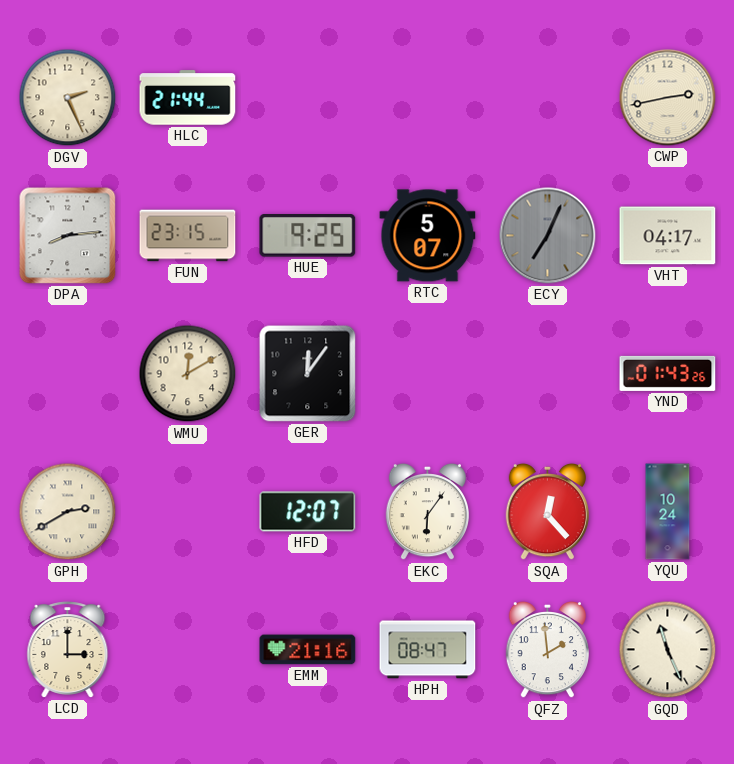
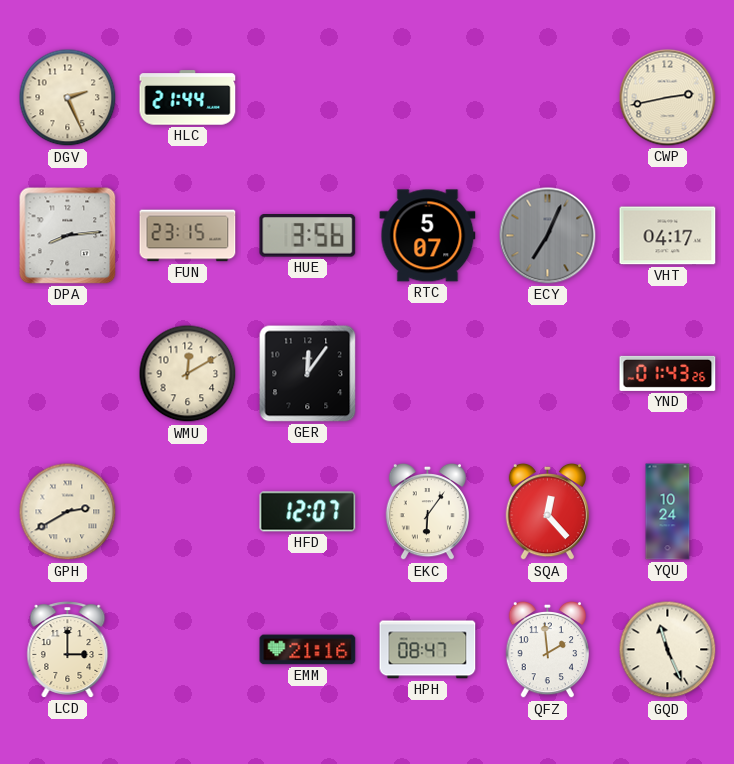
HUE: 9:25 -> 3:56
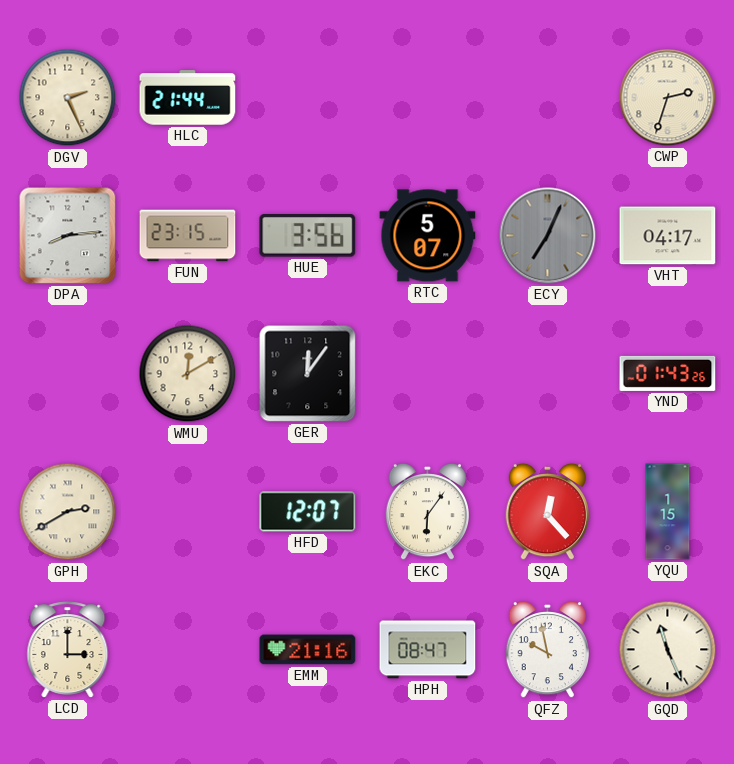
CWP: 2:43 -> 2:33
YQU: 10:24 -> 1:15
QFZ: 1:59 -> 9:58
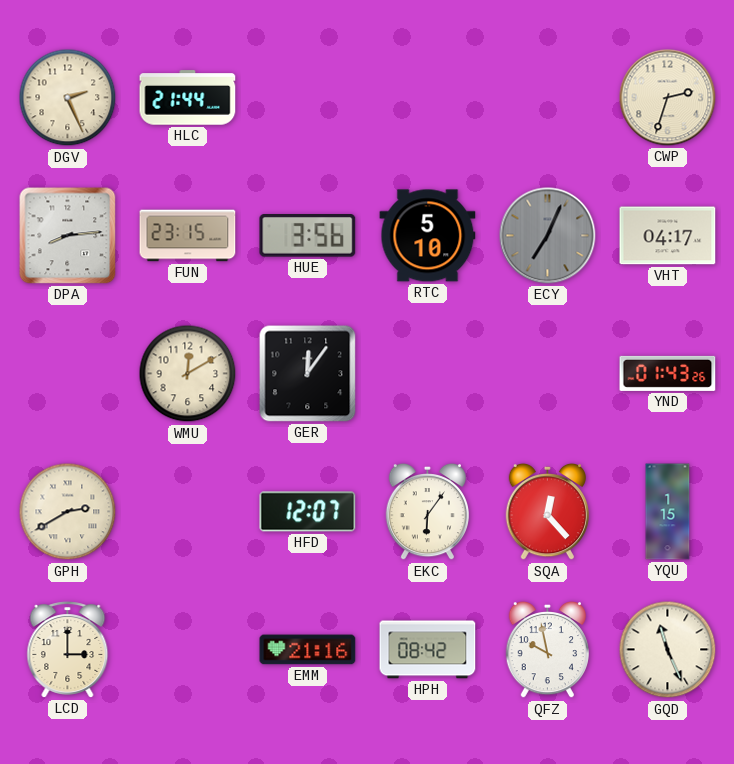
RTC: 5:07 -> 5:10
HPH: 08:47 -> 08:42
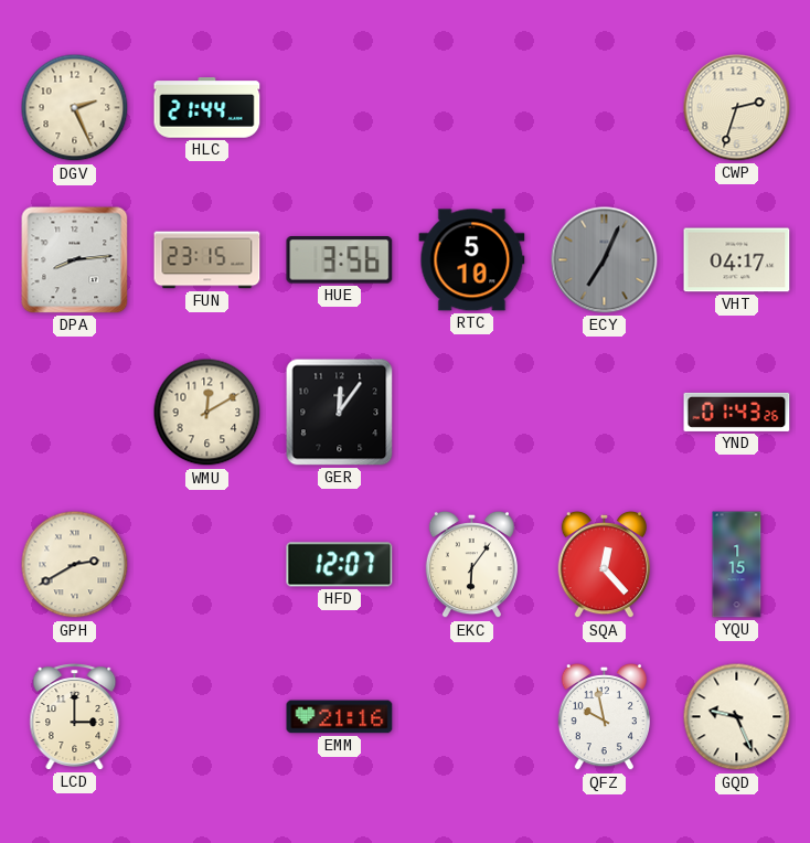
HPH: 08:42 -> none
GQD: 11:26 -> 9:26
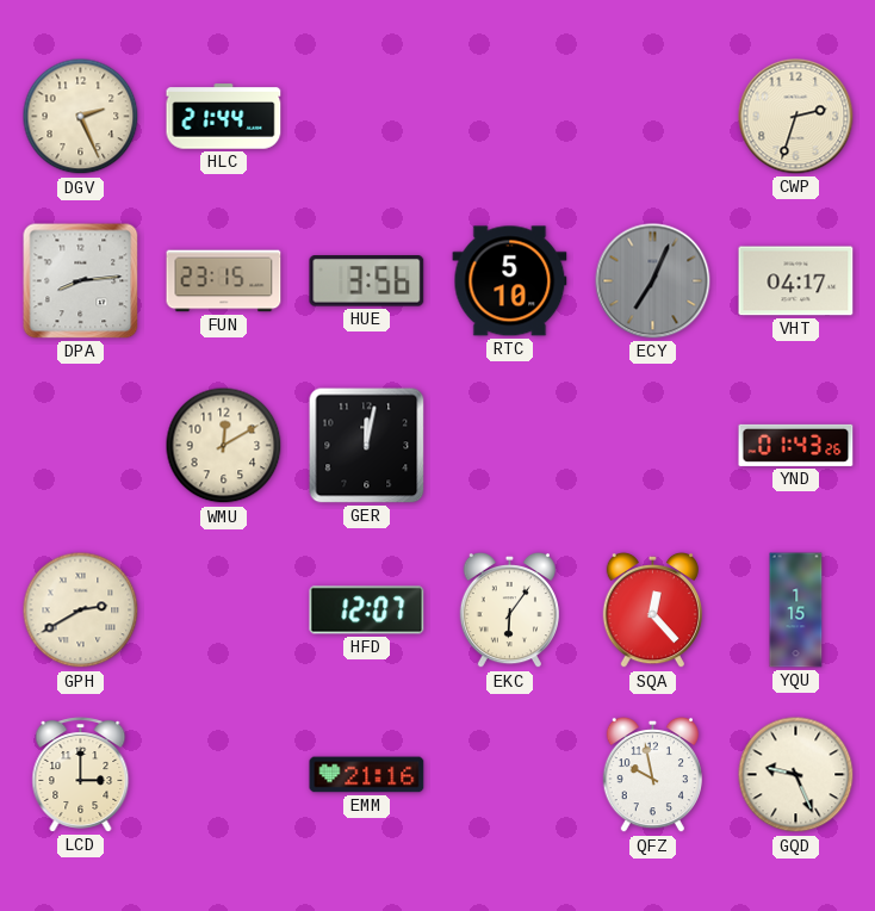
GER: 12:06 -> 12:02
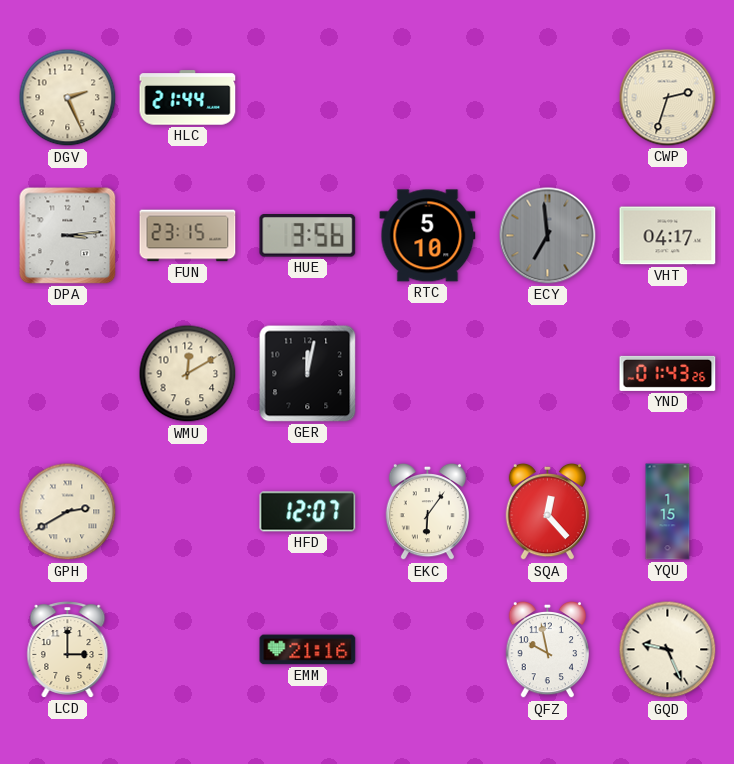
DPA: 8:14 -> 3:14
ECY: 7:04 -> 6:59
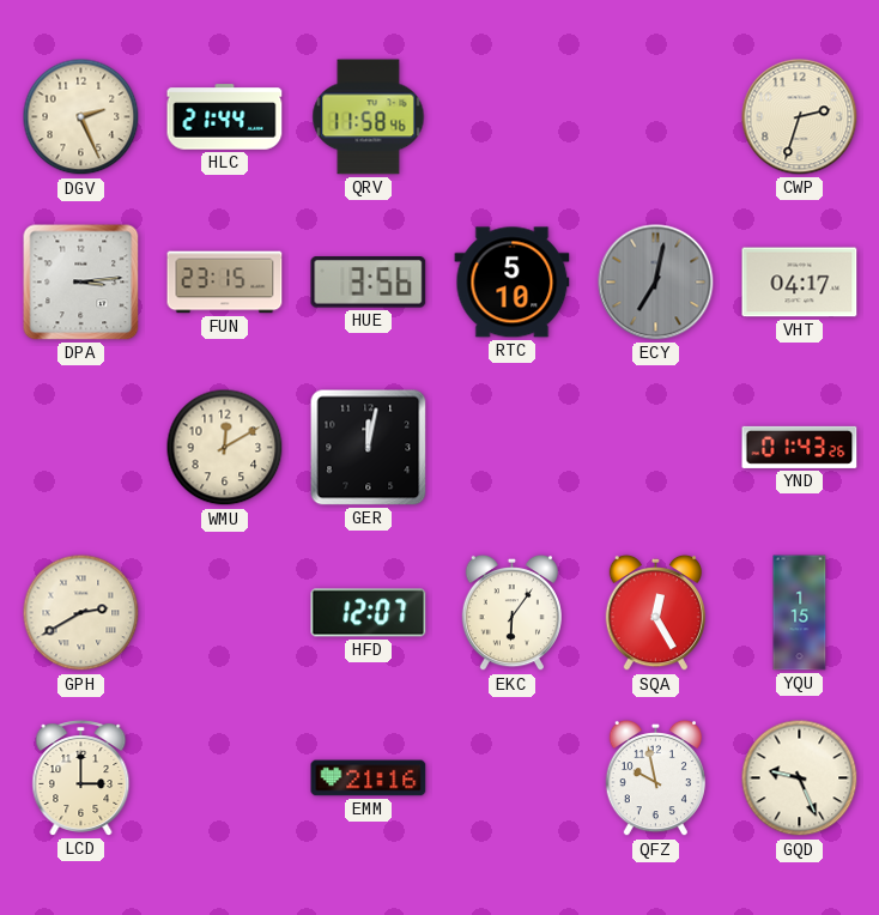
QRV: none -> 11:58
ECY: 6:59 -> 7:02
SQA: 12:23 -> 12:25
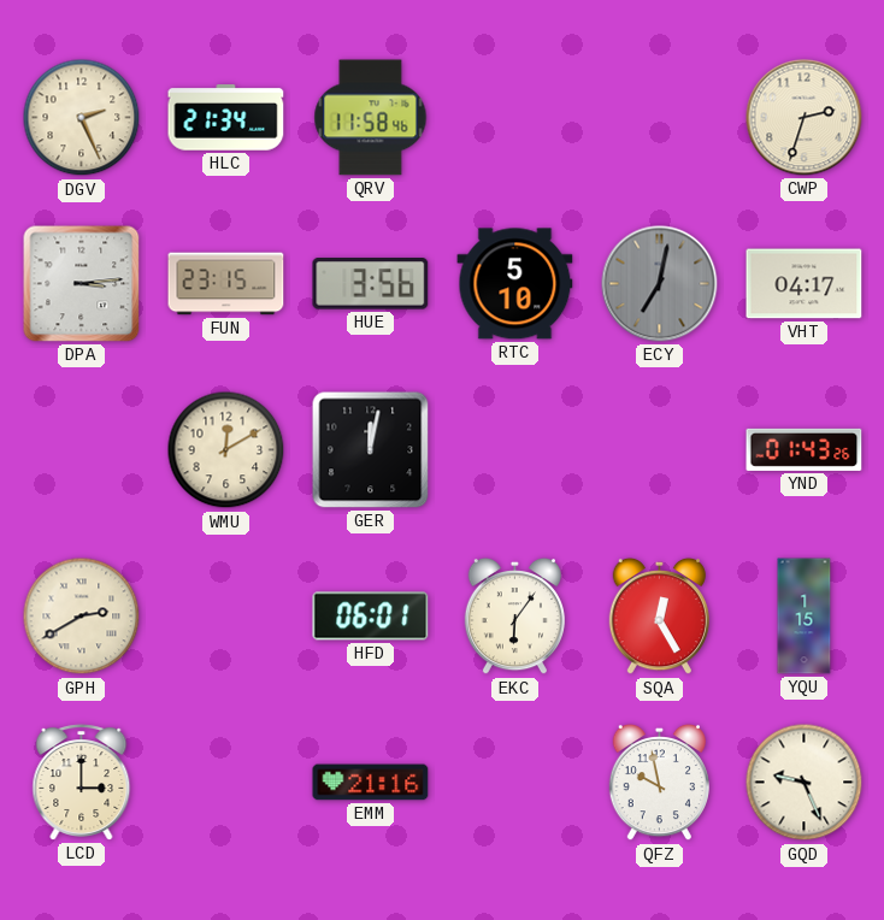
HLC: 21:44 -> 21:34
HFD: 12:07 -> 06:01
